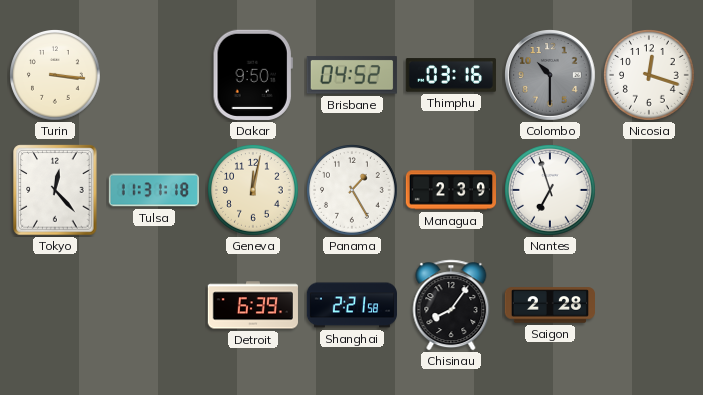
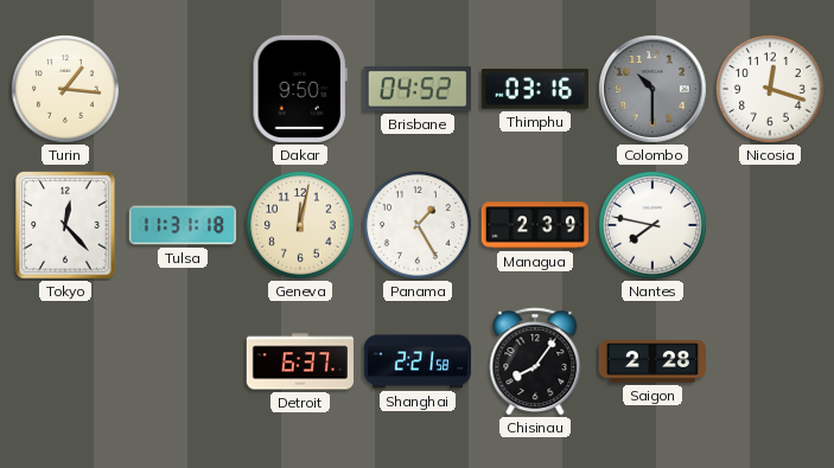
Turin: 3:16 -> 1:16
Nantes: 6:57 -> 7:47
Detroit: 6:39 -> 6:37
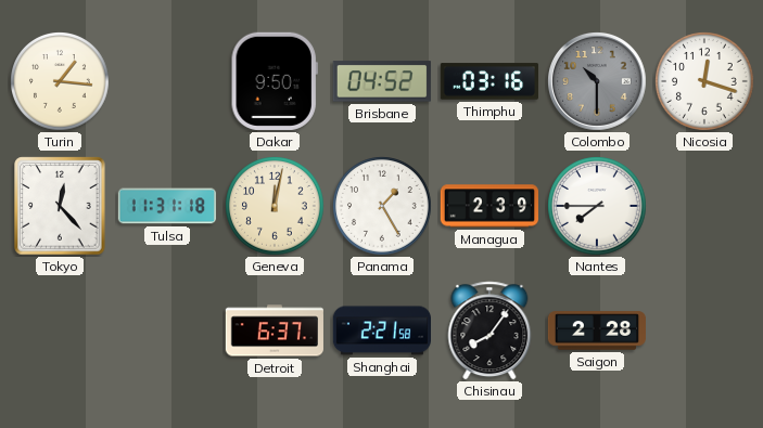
Nantes: 7:47 -> 7:45
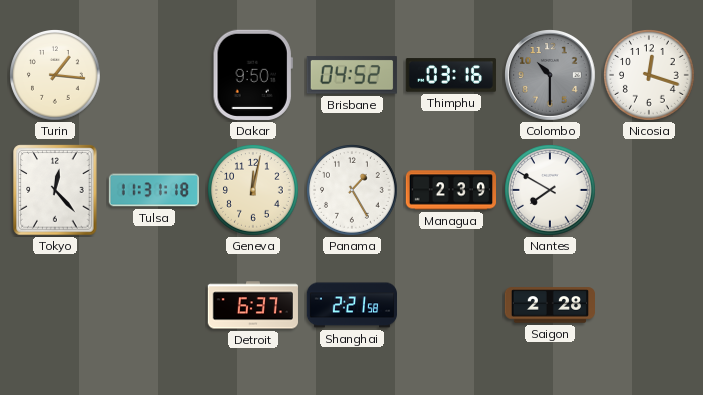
Nantes: 7:45 -> 7:50
Chisinau: 8:06 -> none
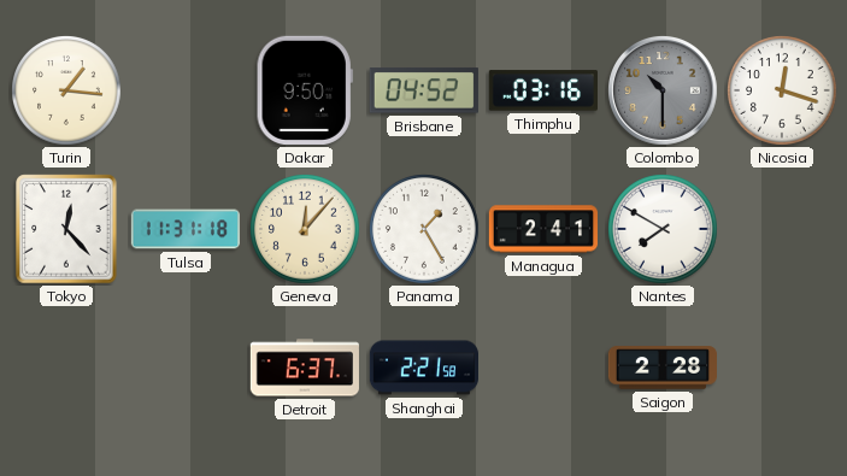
Geneva: 12:02 -> 12:07
Managua: 2:39 -> 2:41
